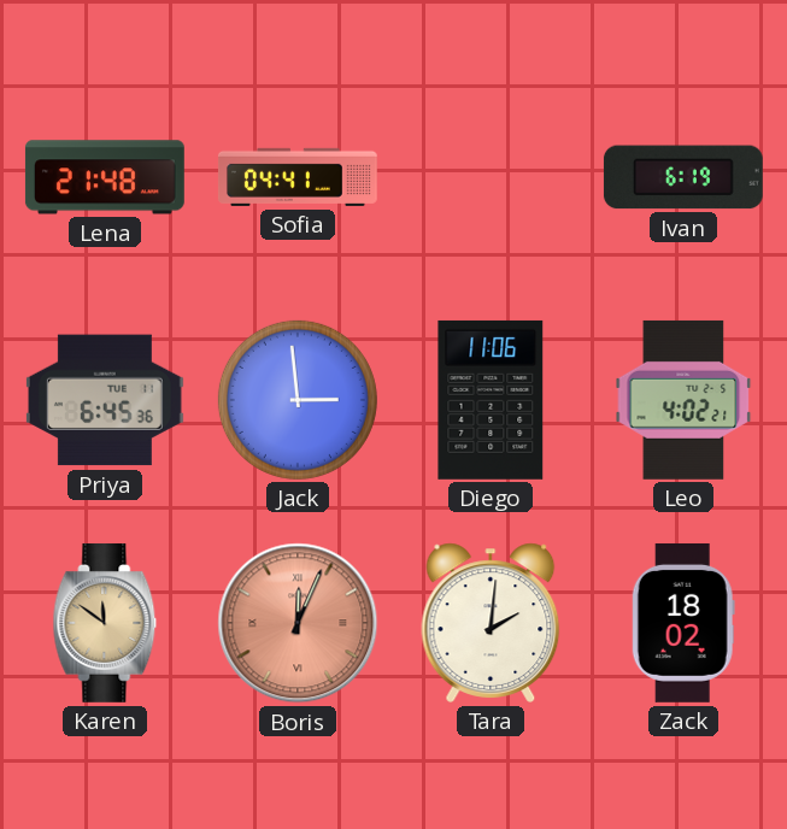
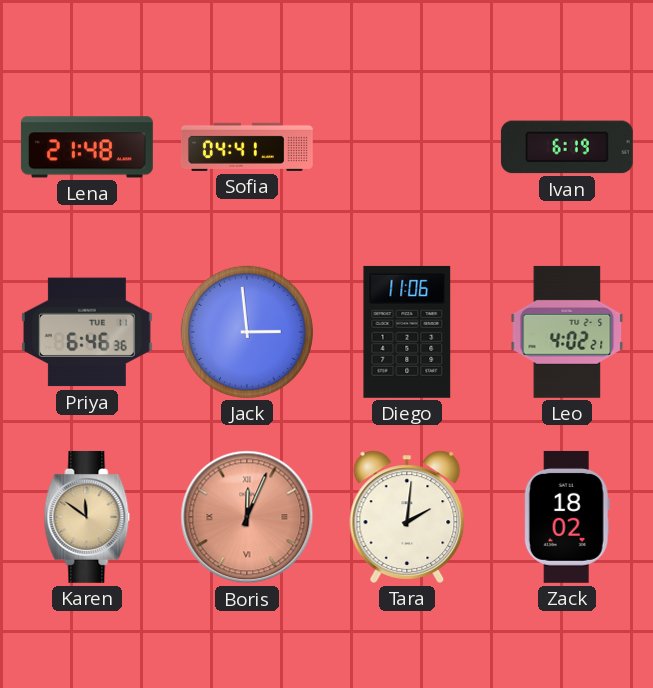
Priya: 6:45 -> 6:46
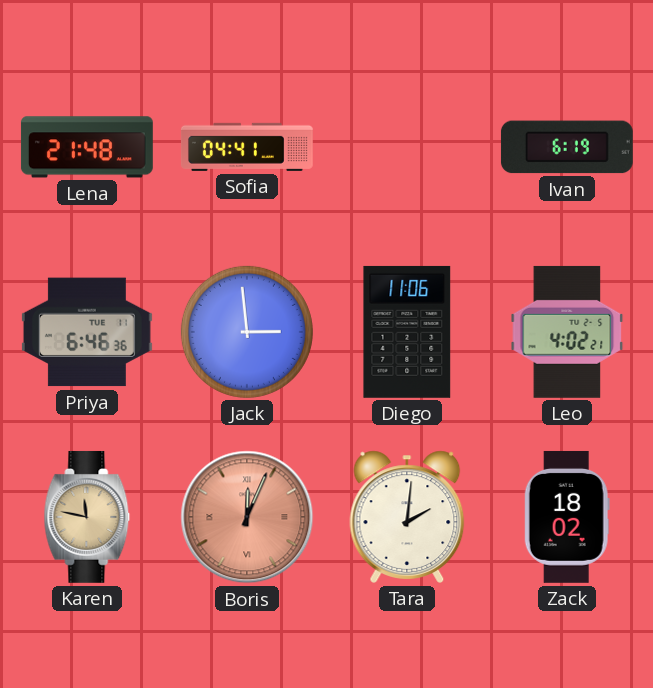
Karen: 11:51 -> 11:47
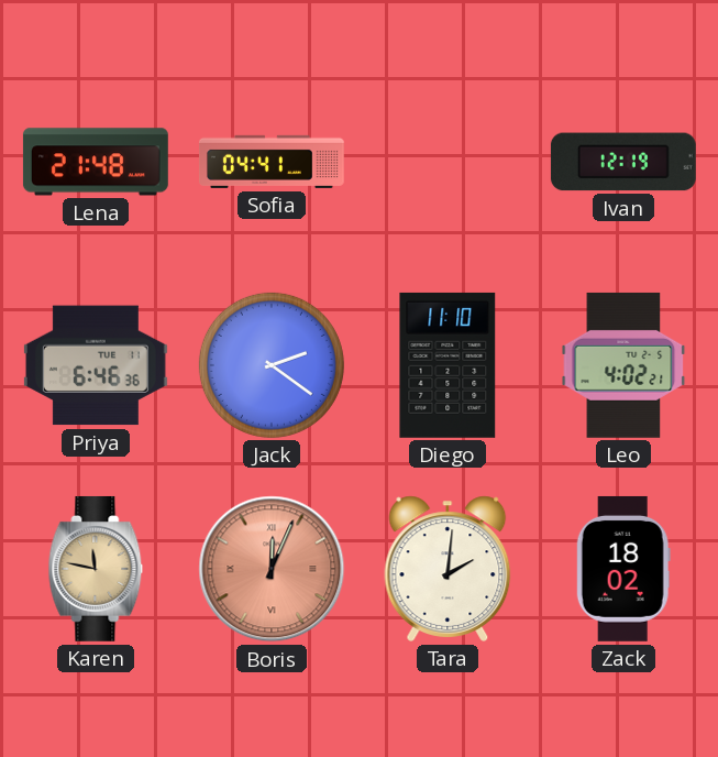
Ivan: 6:19 -> 12:19
Jack: 2:59 -> 2:21
Diego: 11:06 -> 11:10
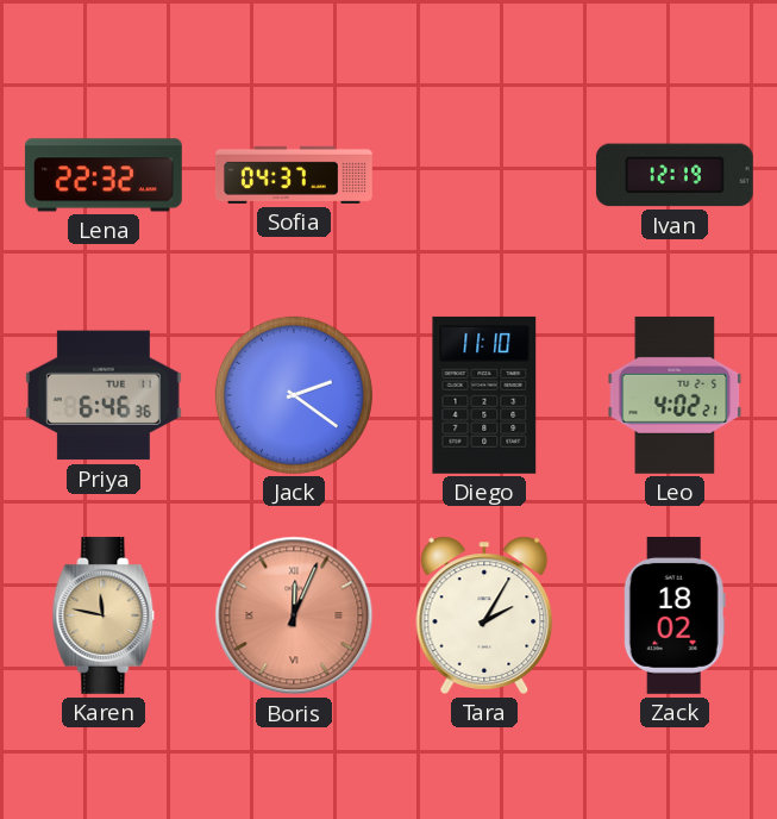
Lena: 21:48 -> 22:32
Sofia: 04:41 -> 04:37
Tara: 2:01 -> 2:05
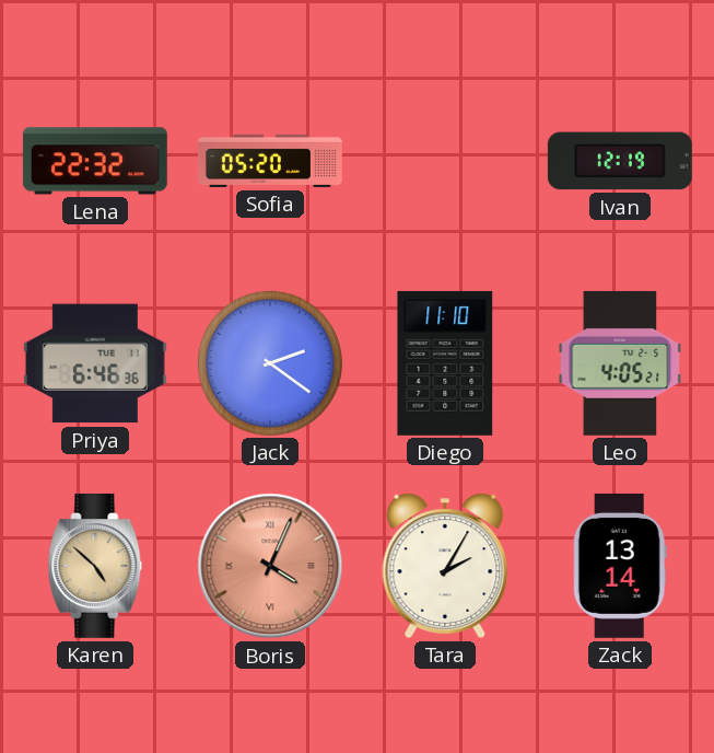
Sofia: 04:37 -> 05:20
Leo: 4:02 -> 4:05
Karen: 11:47 -> 4:52
Boris: 12:04 -> 4:04
Zack: 18:02 -> 13:14
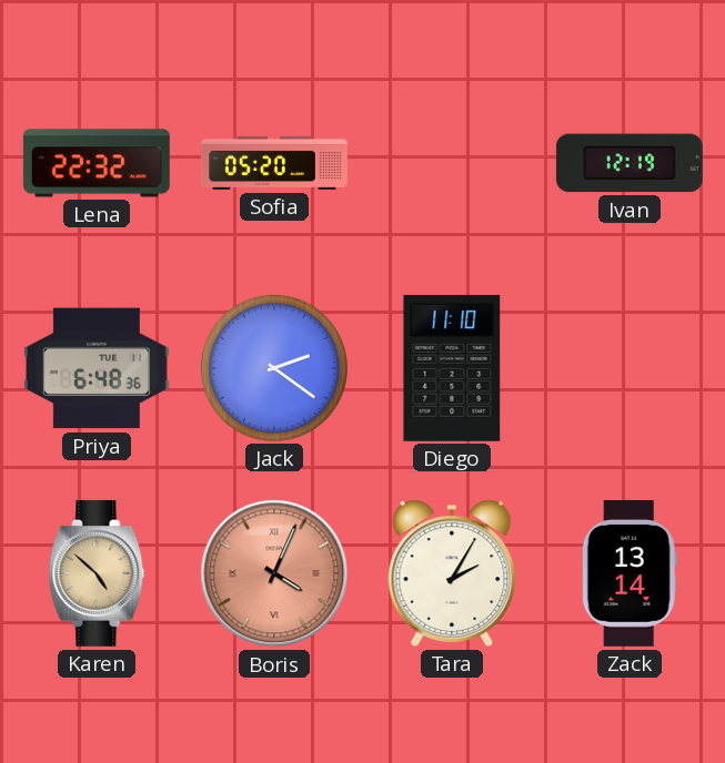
Priya: 6:46 -> 6:48
Leo: 4:05 -> none
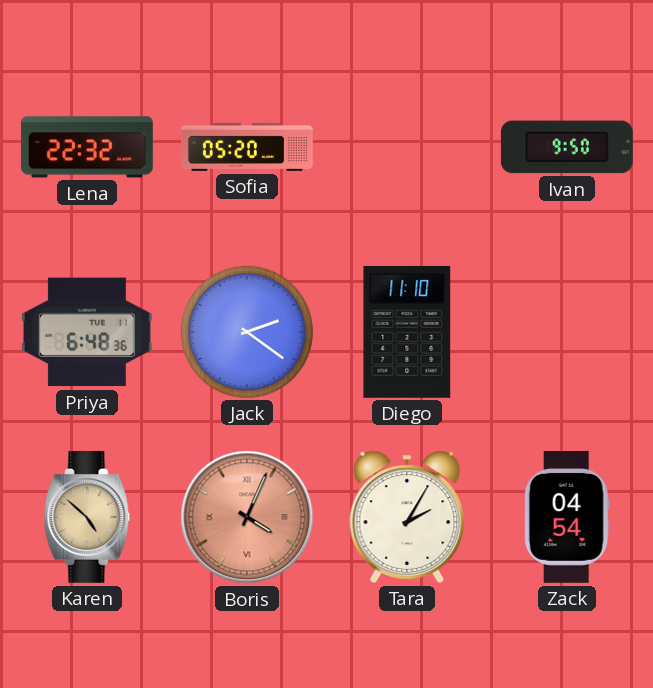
Ivan: 12:19 -> 9:50
Zack: 13:14 -> 04:54
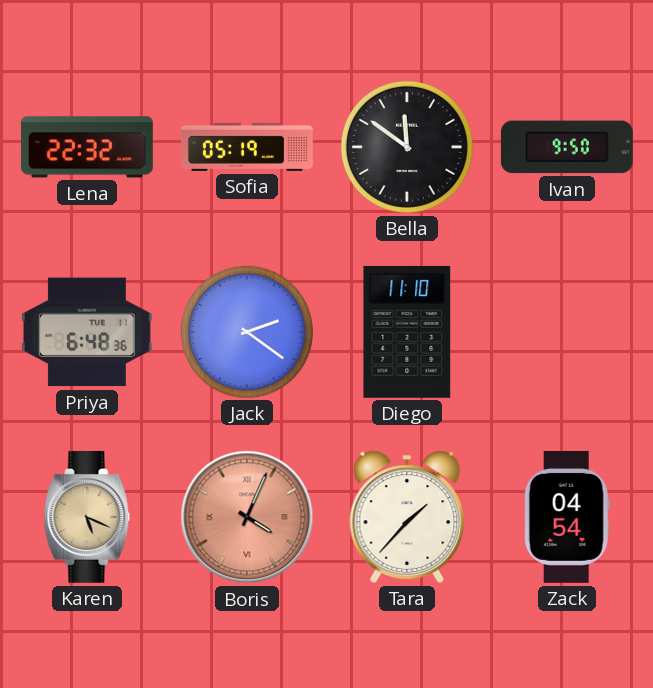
Sofia: 05:20 -> 05:19
Bella: none -> 11:51
Karen: 4:52 -> 5:19
Tara: 2:05 -> 1:37
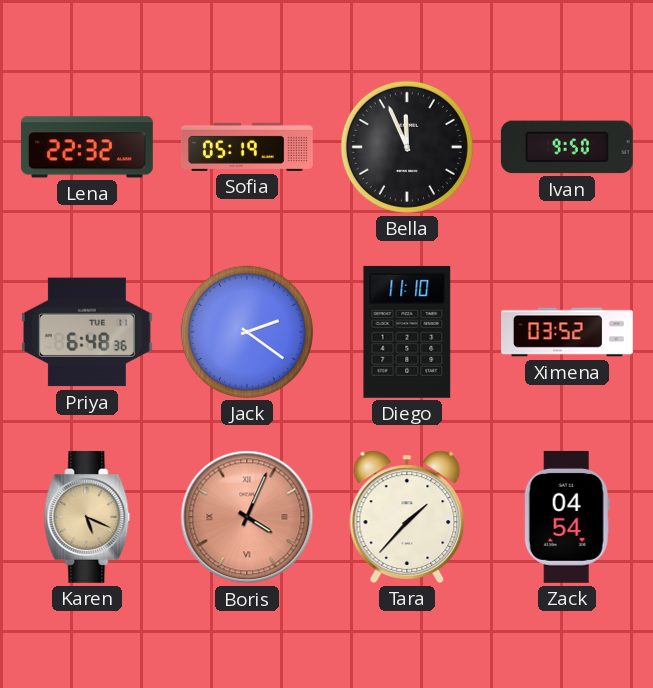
Bella: 11:51 -> 11:56
Ximena: none -> 03:52
